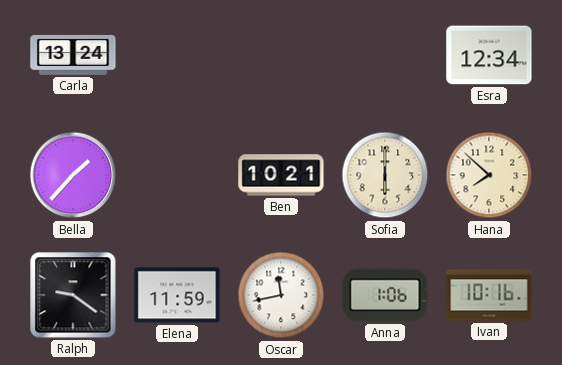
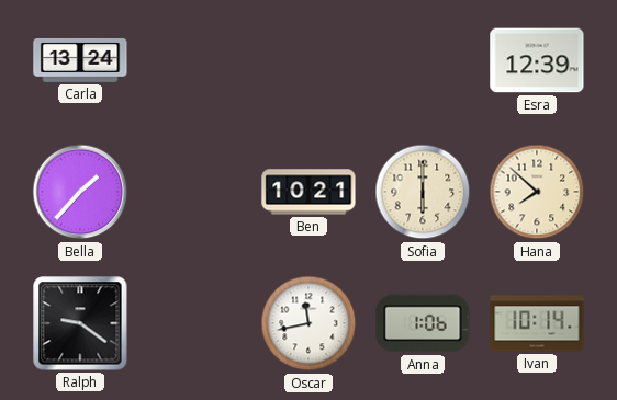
Esra: 12:34 -> 12:39
Elena: 11:59 -> none
Ivan: 10:16 -> 10:14
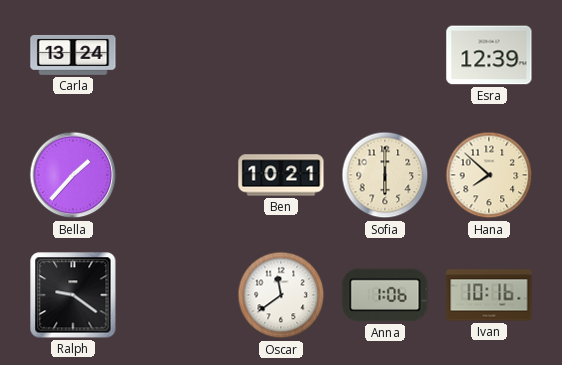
Oscar: 11:43 -> 11:39
Ivan: 10:14 -> 10:16
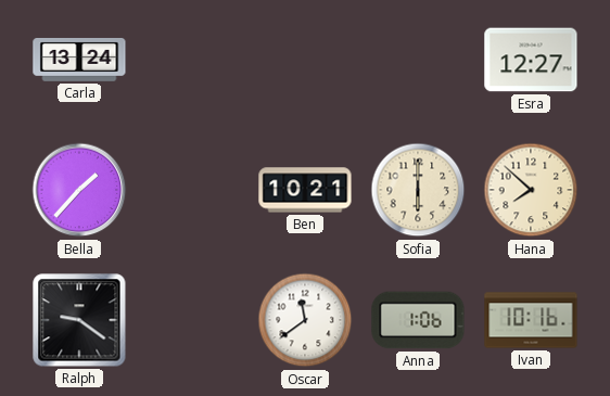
Esra: 12:39 -> 12:27
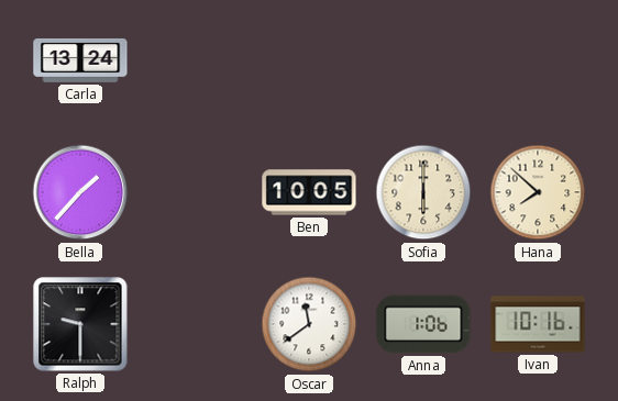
Esra: 12:27 -> none
Ben: 10:21 -> 10:05
Ralph: 9:21 -> 9:30
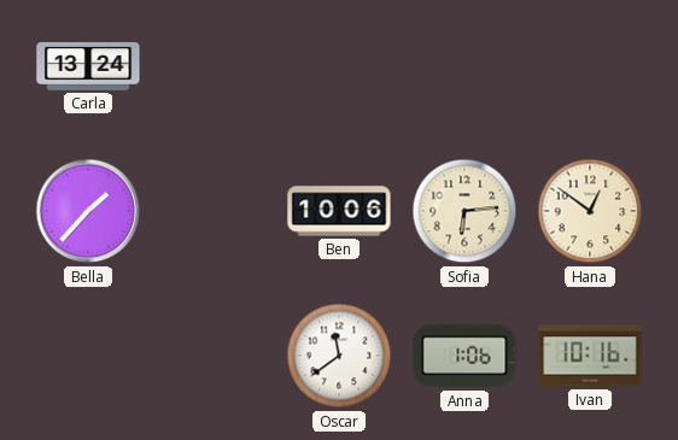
Ben: 10:05 -> 10:06
Sofia: 6:00 -> 6:14
Hana: 7:52 -> 12:51
Ralph: 9:30 -> none
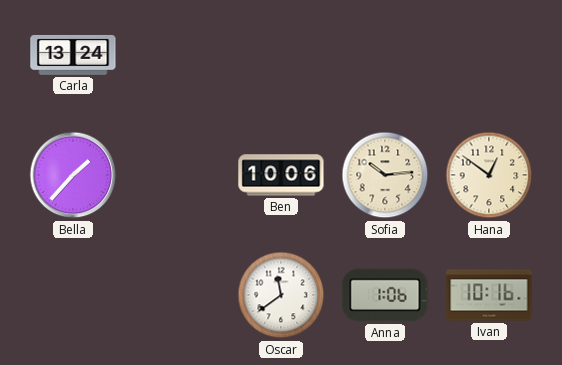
Sofia: 6:14 -> 10:14
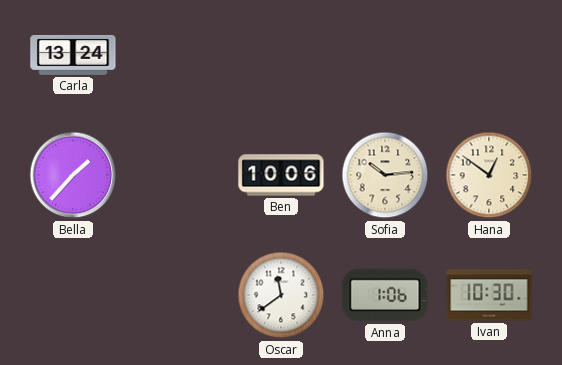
Ivan: 10:16 -> 10:30
